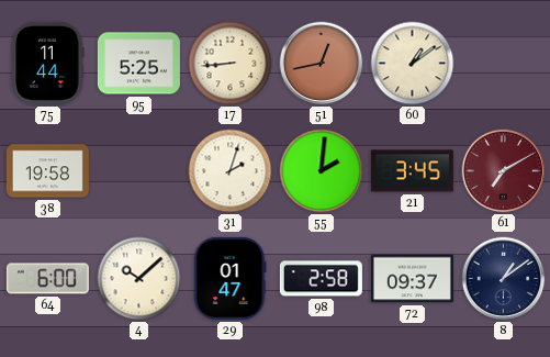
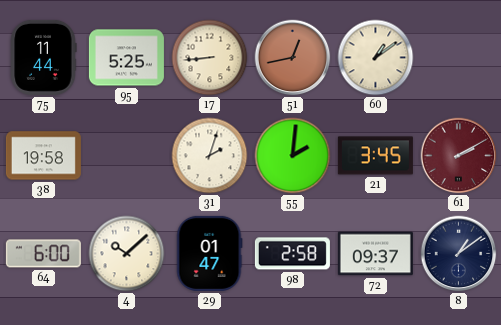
61: 7:10 -> 2:10
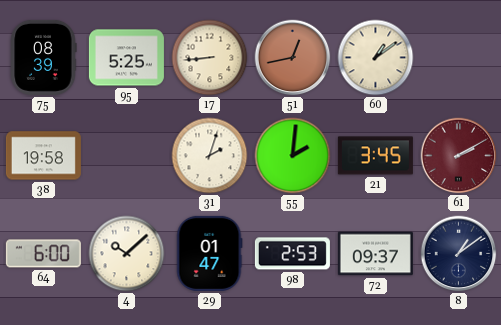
75: 11:44 -> 08:39
98: 2:58 -> 2:53
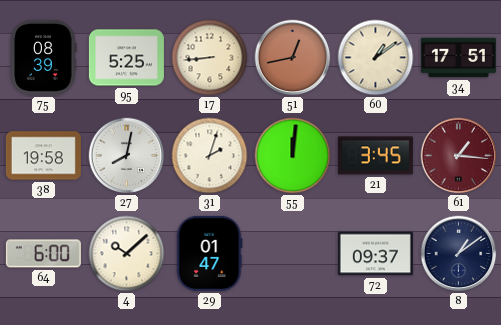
34: none -> 17:51
27: none -> 8:02
55: 2:01 -> 12:01
61: 2:10 -> 1:16
98: 2:53 -> none
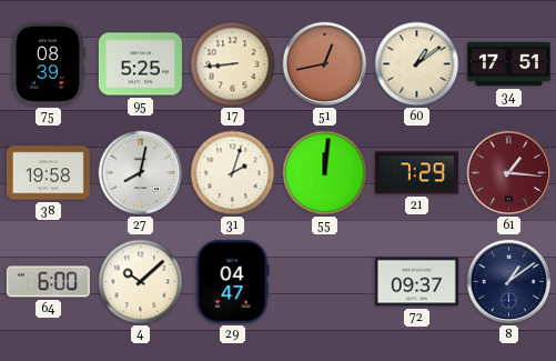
21: 3:45 -> 7:29
29: 01:47 -> 04:47
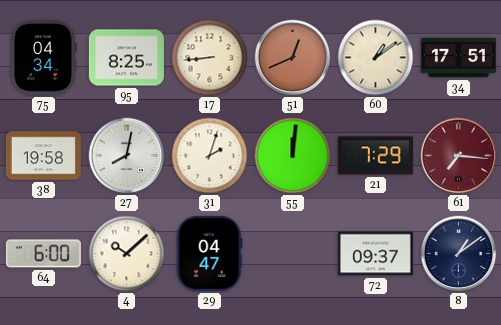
75: 08:39 -> 04:34
95: 5:25 -> 8:25
51: 12:43 -> 12:41
61: 1:16 -> 7:16
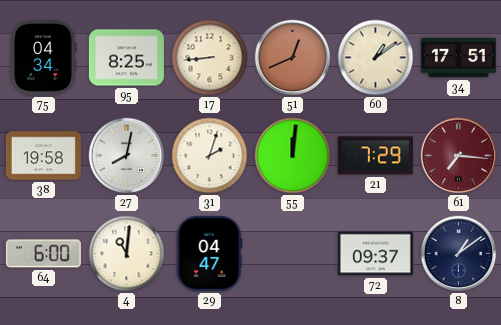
4: 10:08 -> 11:01
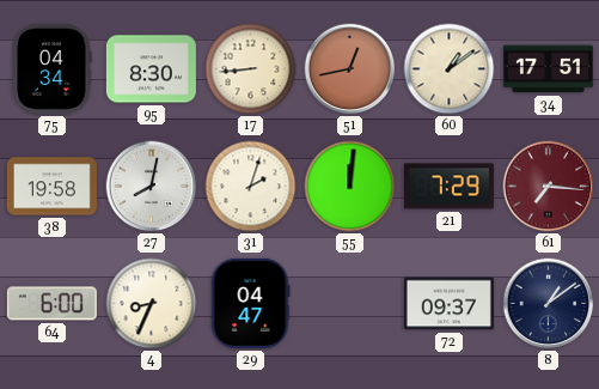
95: 8:25 -> 8:30
51: 12:41 -> 12:43
4: 11:01 -> 8:34
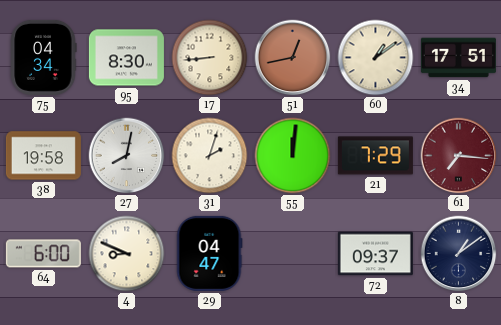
4: 8:34 -> 8:49
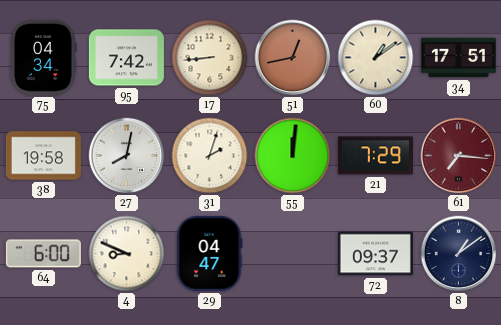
95: 8:30 -> 7:42
